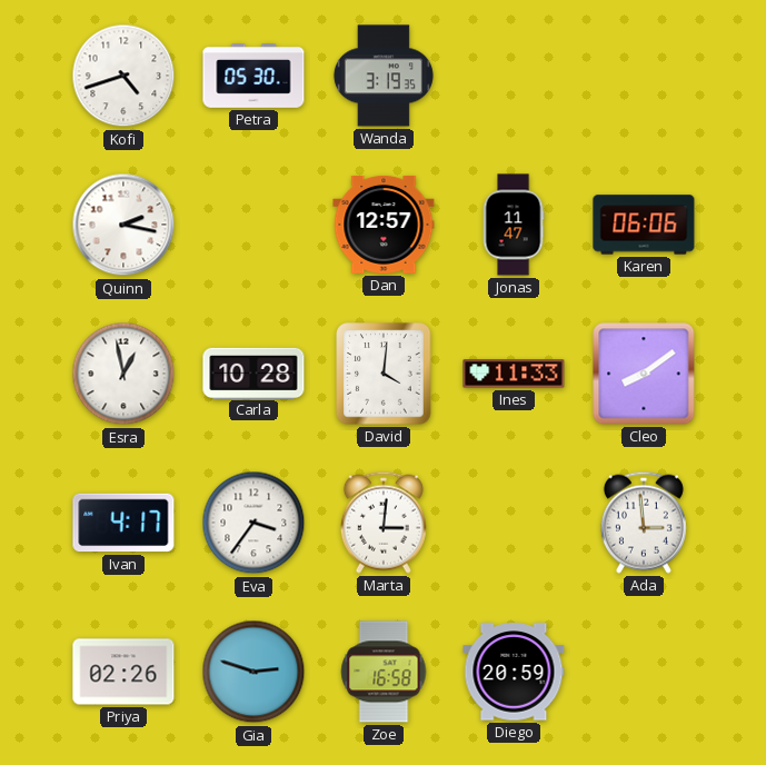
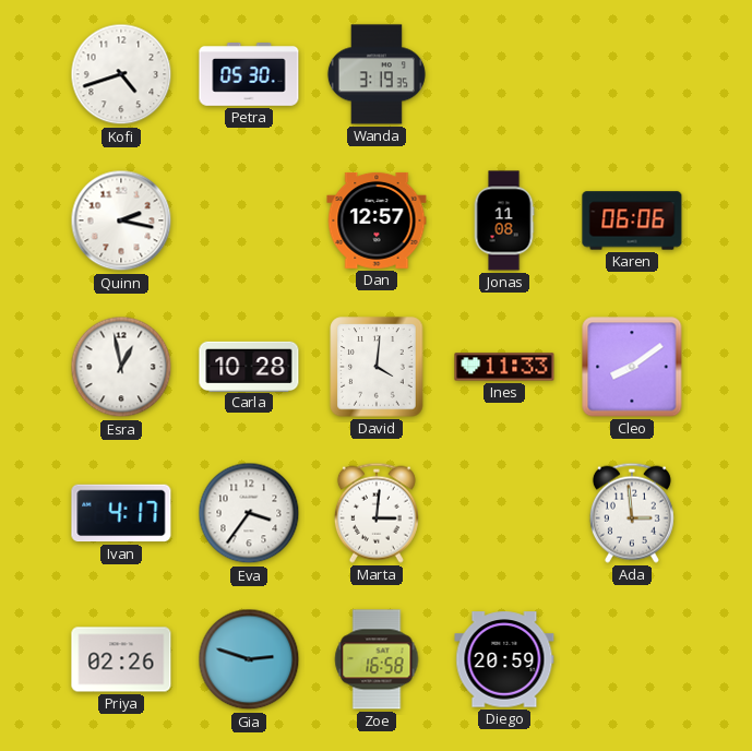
Jonas: 11:47 -> 11:08
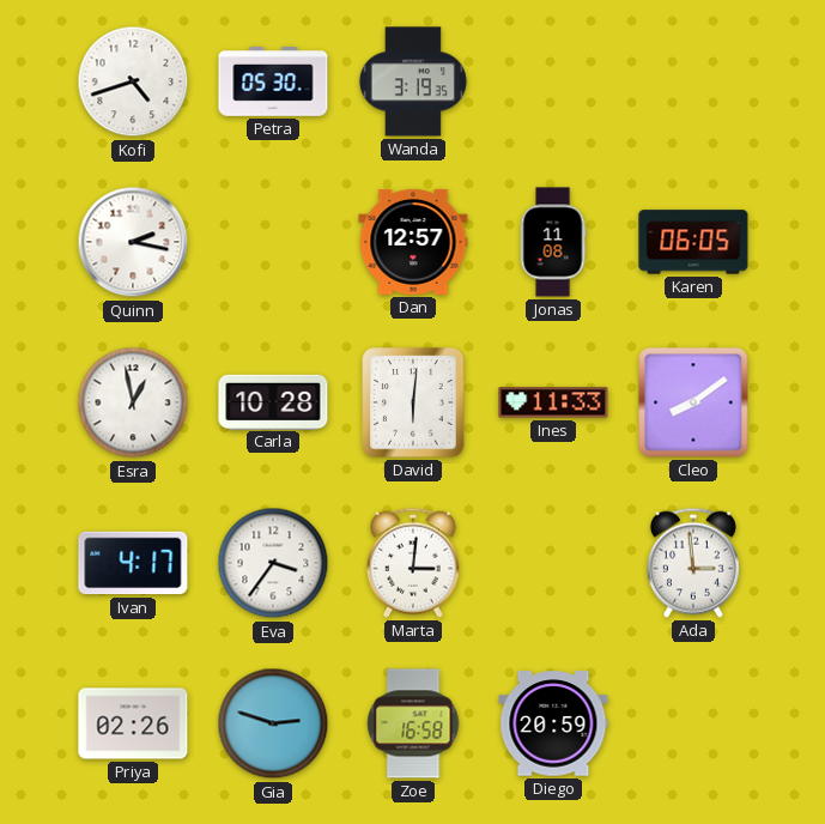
Karen: 06:06 -> 06:05
David: 4:01 -> 6:01
